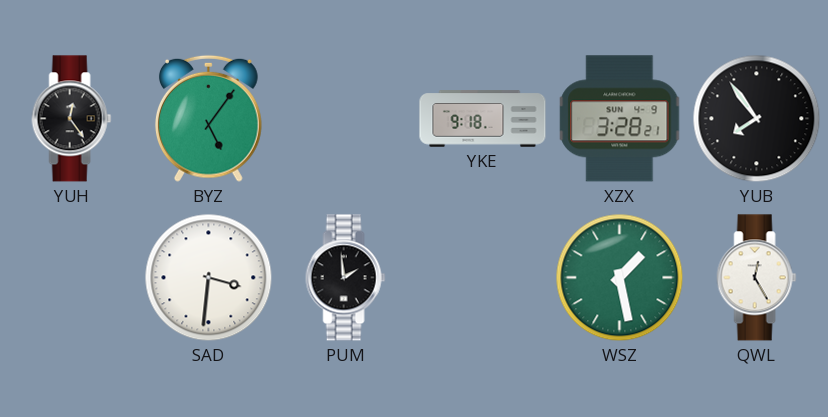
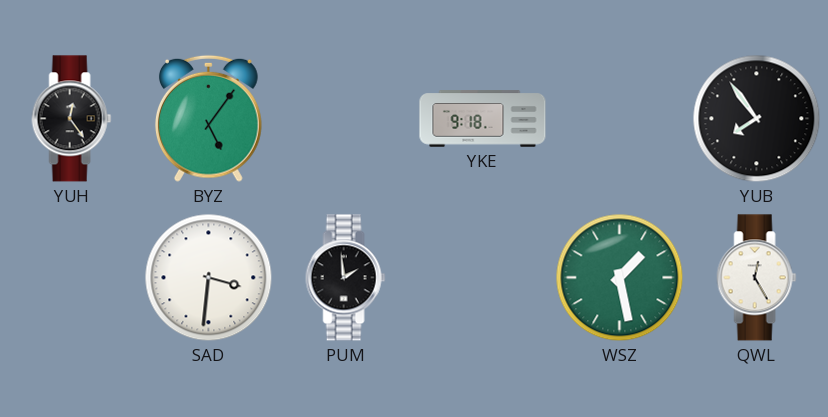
XZX: 3:28 -> none
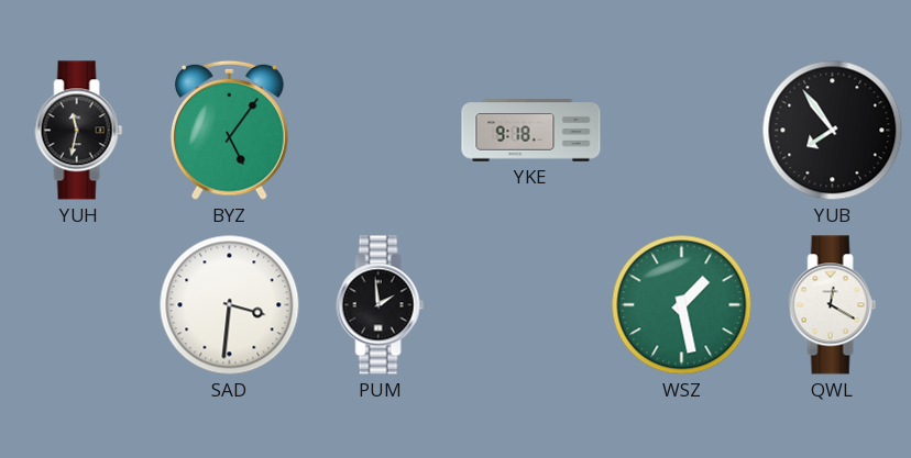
YUH: 12:24 -> 11:32
QWL: 12:25 -> 12:20
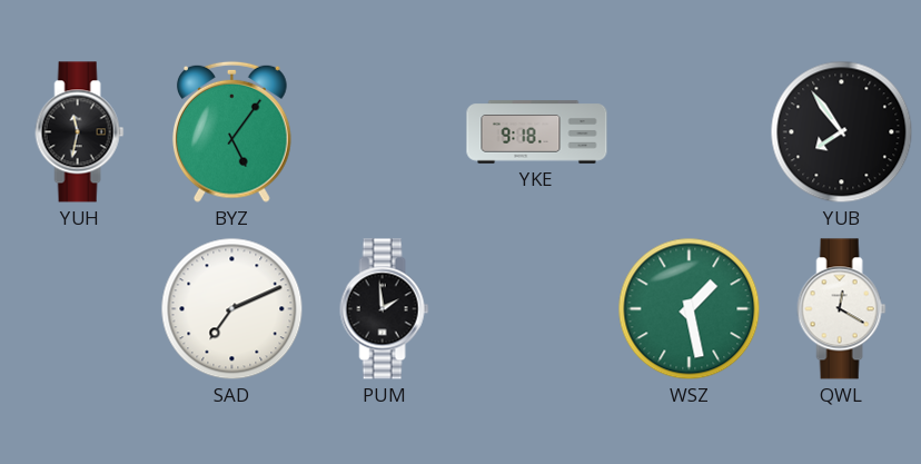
SAD: 3:31 -> 7:11
